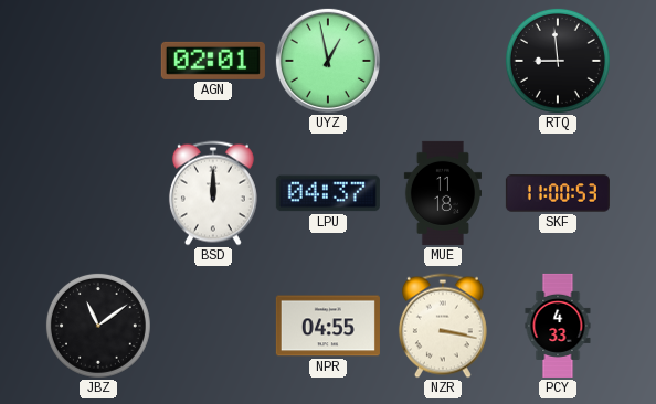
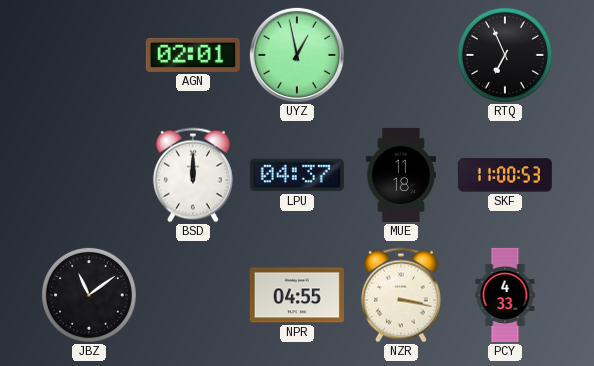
RTQ: 8:59 -> 6:56
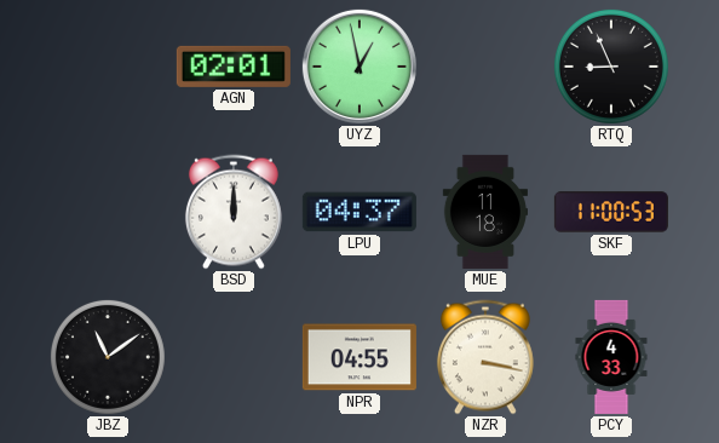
RTQ: 6:56 -> 8:56
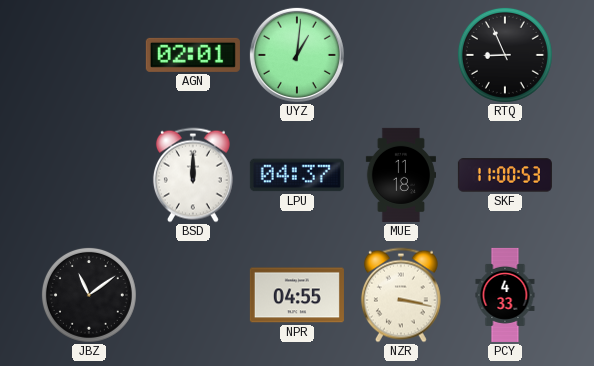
UYZ: 12:58 -> 1:01
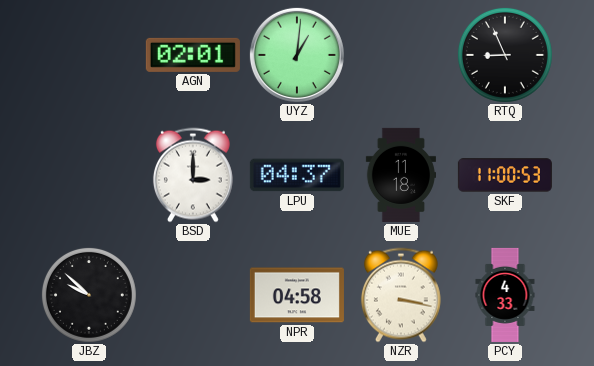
BSD: 12:00 -> 3:00
JBZ: 11:09 -> 9:52
NPR: 04:55 -> 04:58
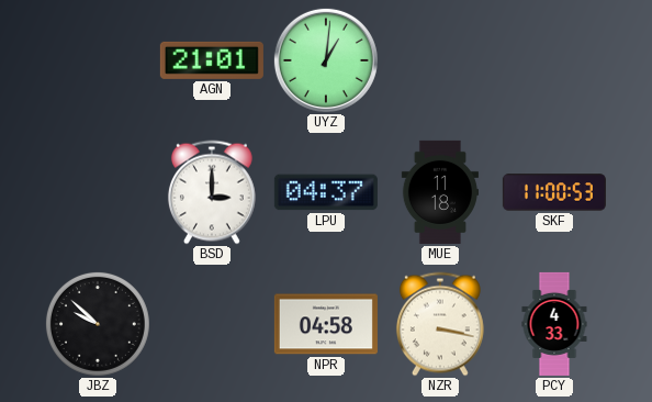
AGN: 02:01 -> 21:01
RTQ: 8:56 -> none
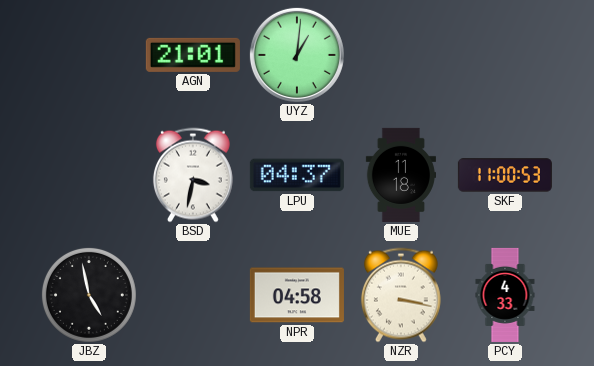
BSD: 3:00 -> 3:32
JBZ: 9:52 -> 4:58
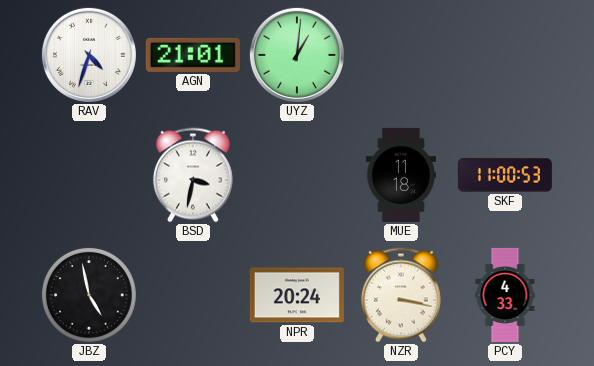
RAV: none -> 4:33
LPU: 04:37 -> none
NPR: 04:58 -> 20:24
